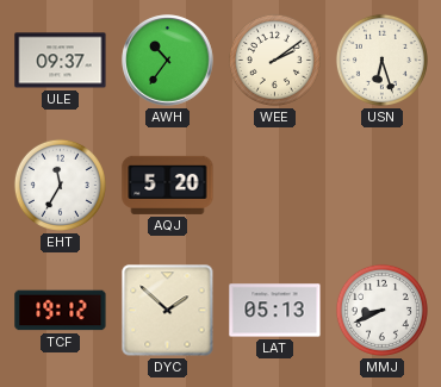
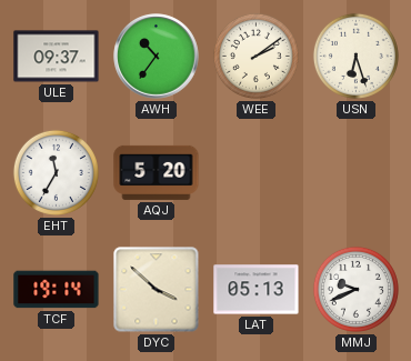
TCF: 19:12 -> 19:14
DYC: 1:52 -> 3:52
MMJ: 8:41 -> 9:41
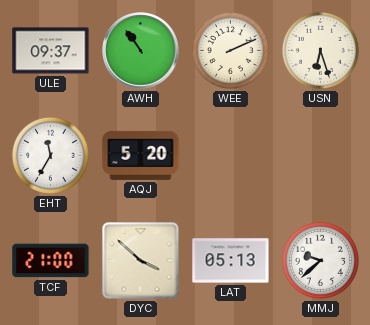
AWH: 10:36 -> 10:54
WEE: 2:09 -> 2:11
TCF: 19:14 -> 21:00
MMJ: 9:41 -> 9:38
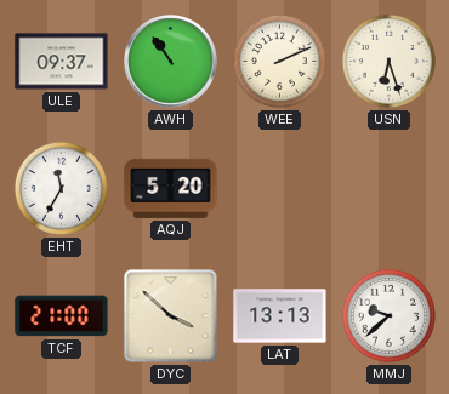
LAT: 05:13 -> 13:13
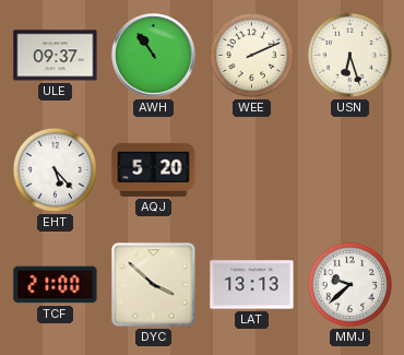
EHT: 11:35 -> 5:23
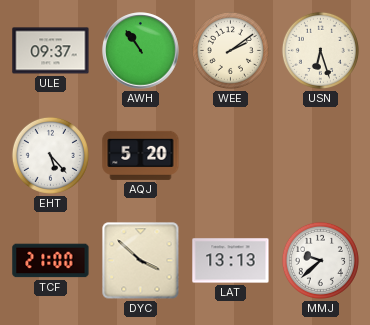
WEE: 2:11 -> 2:09
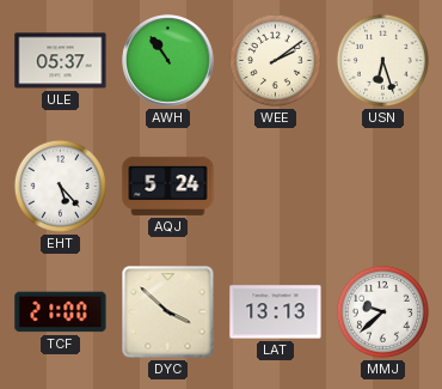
ULE: 09:37 -> 05:37
AQJ: 5:20 -> 5:24
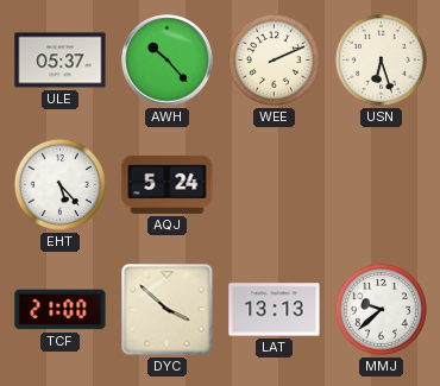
AWH: 10:54 -> 10:23
WEE: 2:09 -> 2:11
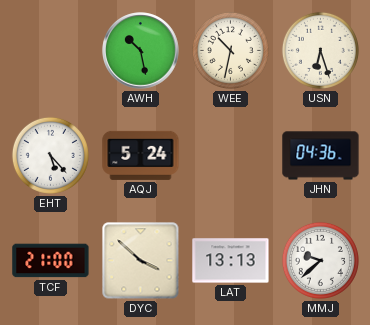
ULE: 05:37 -> none
AWH: 10:23 -> 10:28
WEE: 2:11 -> 10:32
JHN: none -> 04:36
